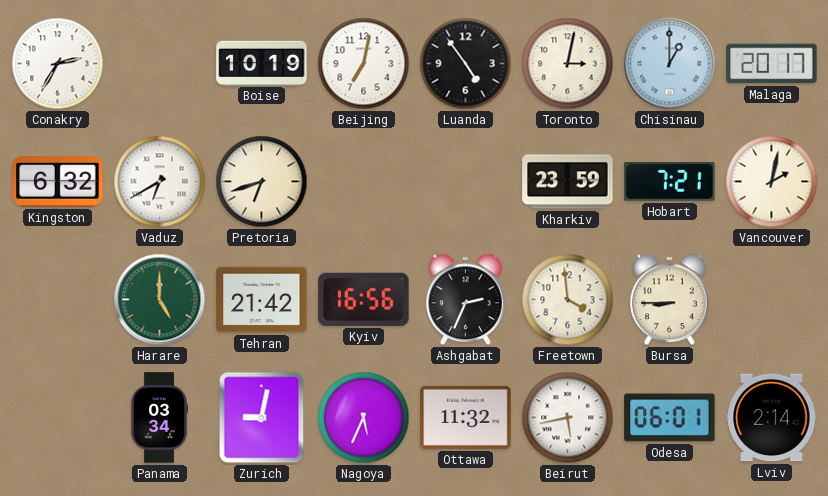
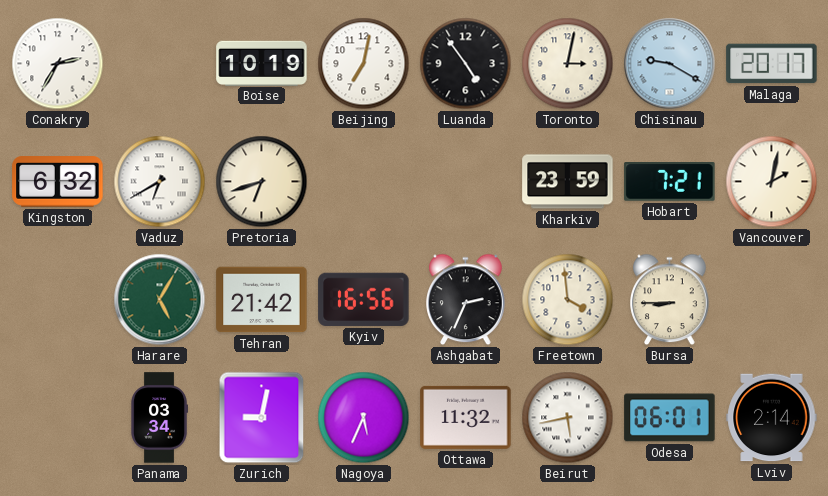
Chisinau: 1:00 -> 9:20
Harare: 5:00 -> 5:05
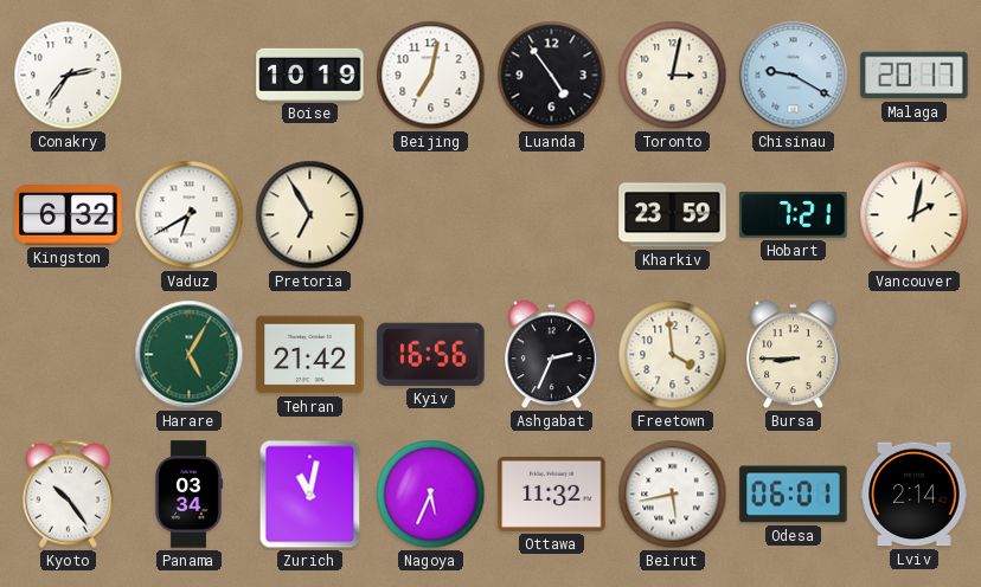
Conakry: 2:35 -> 2:36
Pretoria: 6:42 -> 6:55
Kyoto: none -> 10:24
Zurich: 9:02 -> 11:02
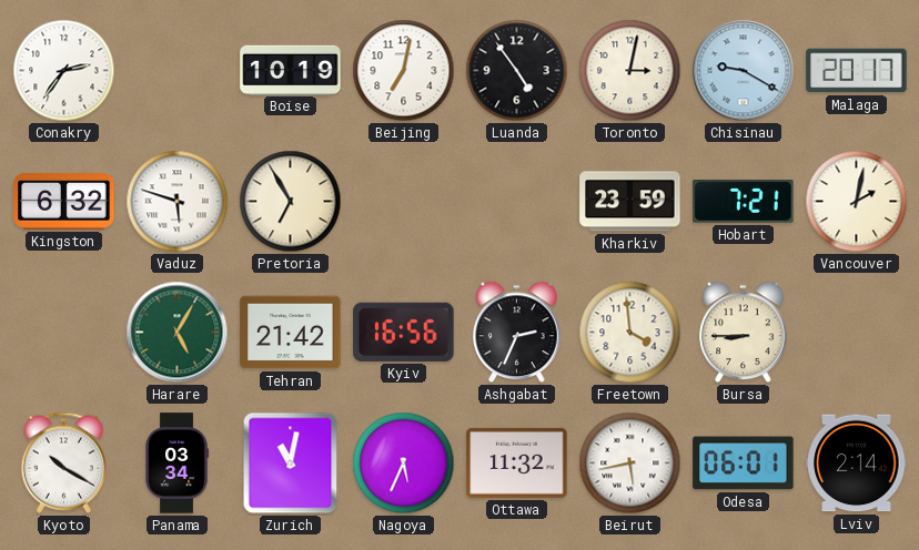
Vaduz: 6:40 -> 5:48
Kyoto: 10:24 -> 10:20
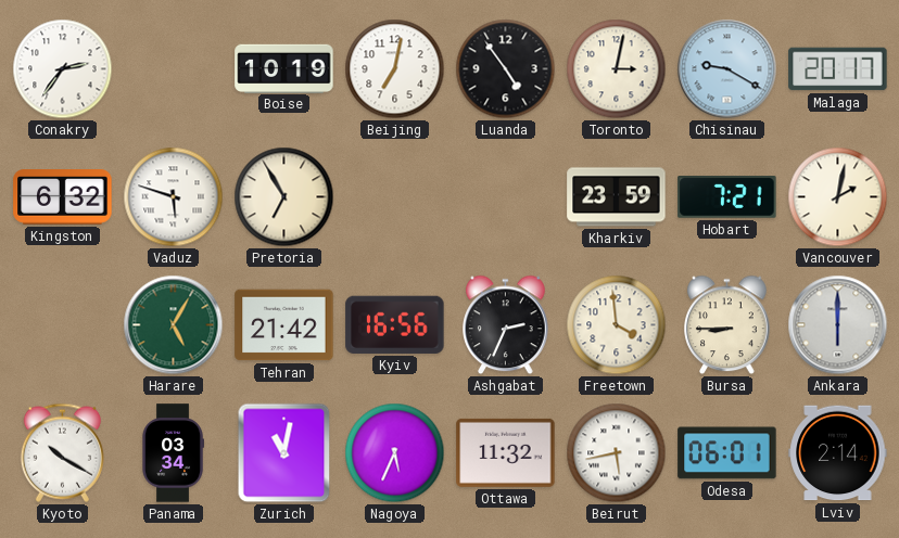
Ankara: none -> 6:00
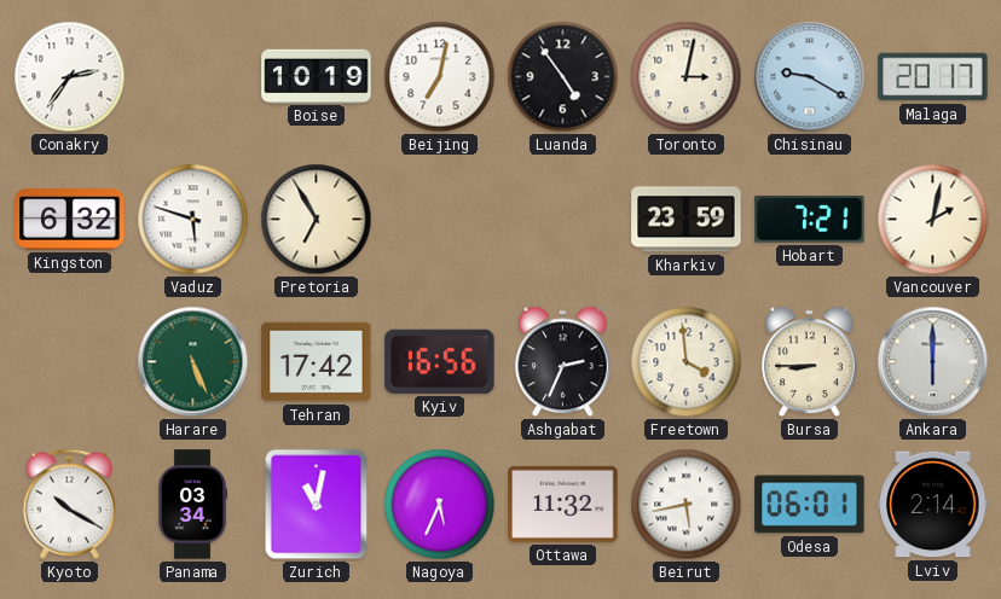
Harare: 5:05 -> 5:26
Tehran: 21:42 -> 17:42
